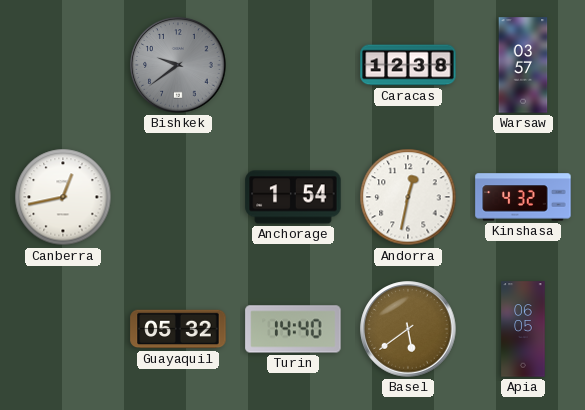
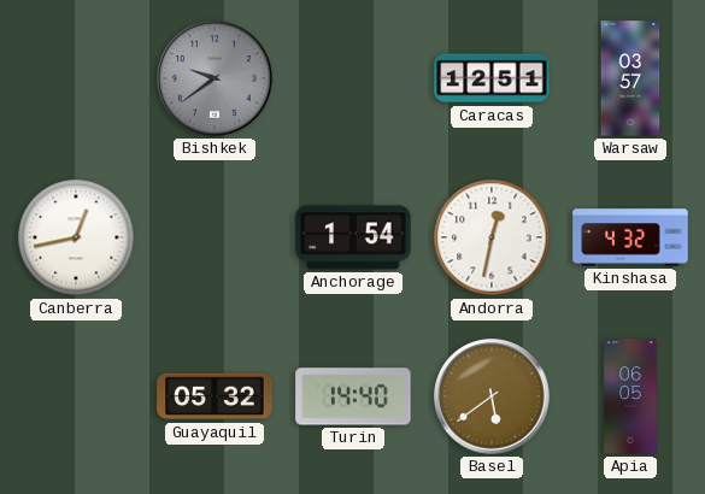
Caracas: 12:38 -> 12:51
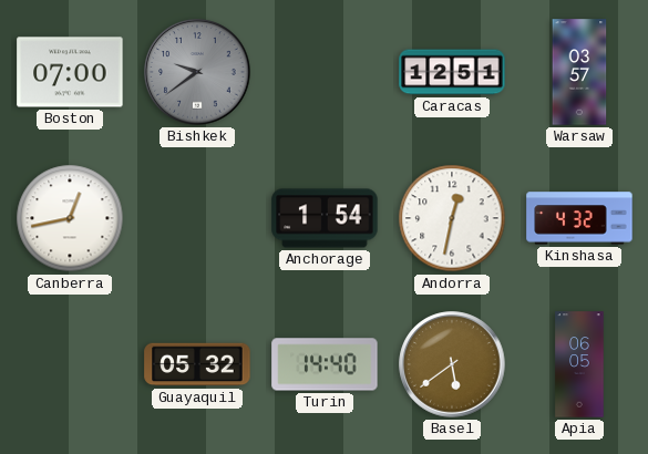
Boston: none -> 07:00
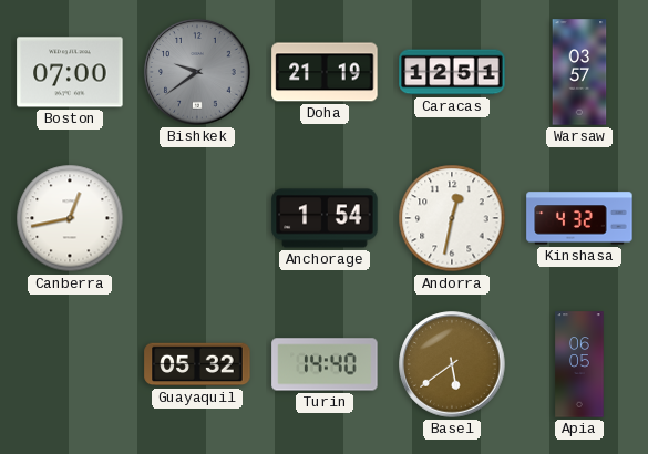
Doha: none -> 21:19
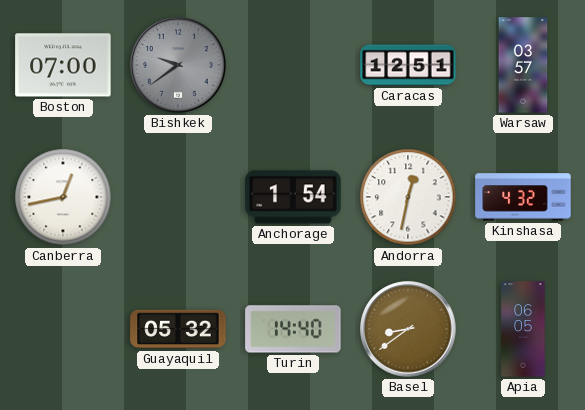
Doha: 21:19 -> none
Basel: 5:39 -> 8:39
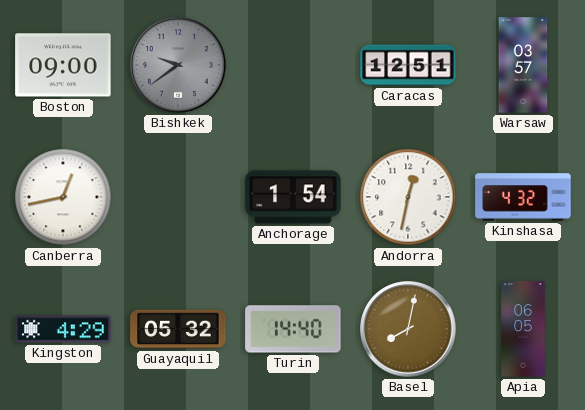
Boston: 07:00 -> 09:00
Kingston: none -> 4:29
Basel: 8:39 -> 8:02
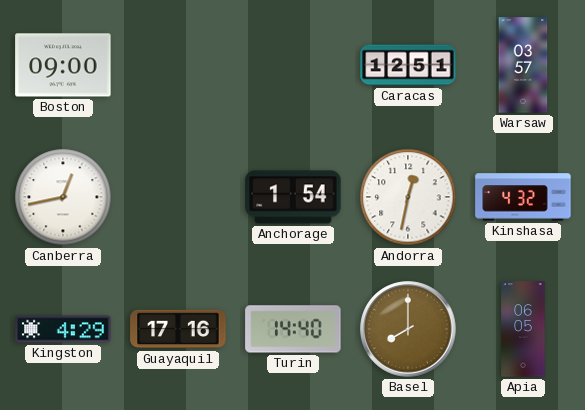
Bishkek: 9:39 -> none
Guayaquil: 05:32 -> 17:16
Basel: 8:02 -> 8:00
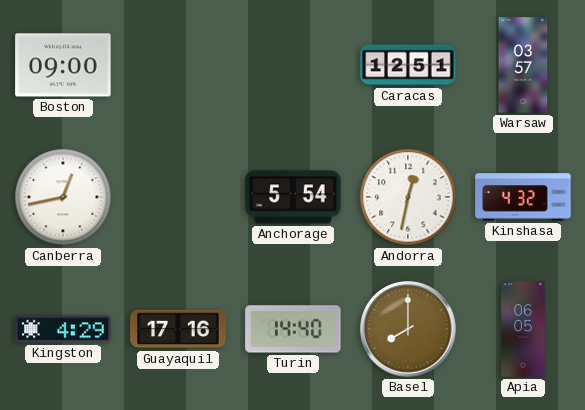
Anchorage: 1:54 -> 5:54
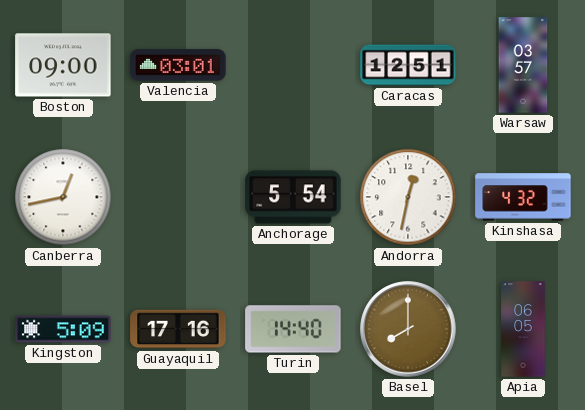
Valencia: none -> 03:01
Kingston: 4:29 -> 5:09
